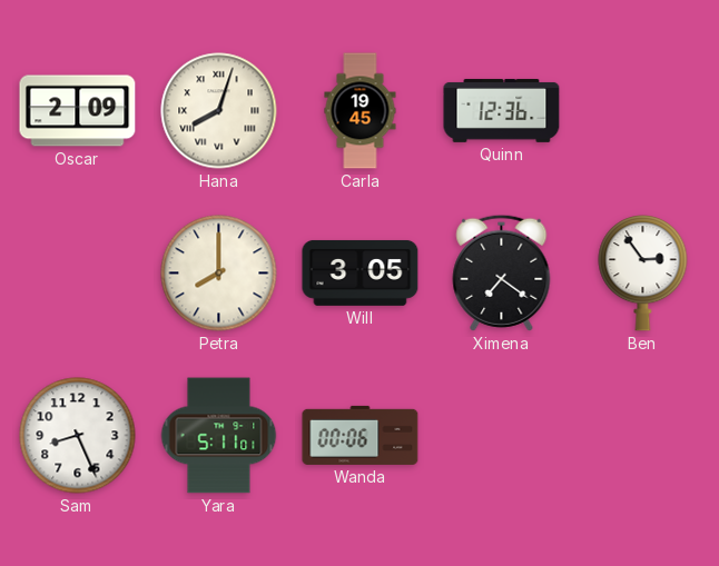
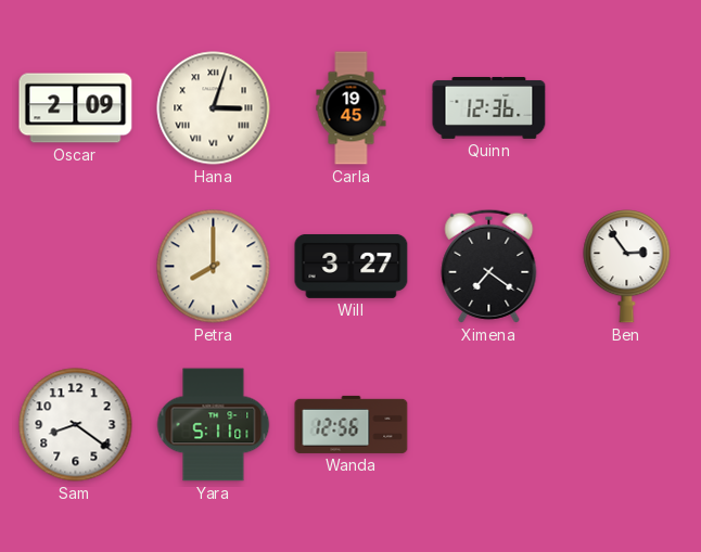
Hana: 8:03 -> 3:03
Will: 3:05 -> 3:27
Sam: 8:26 -> 8:21
Wanda: 00:06 -> 12:56
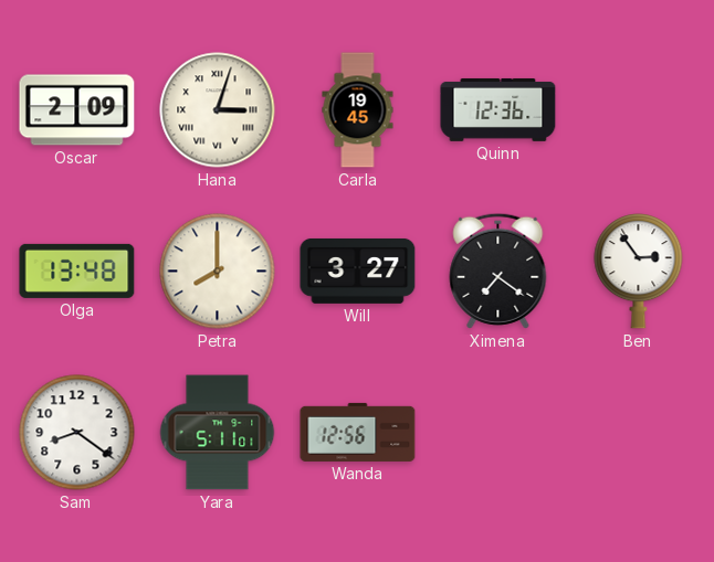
Olga: none -> 13:48
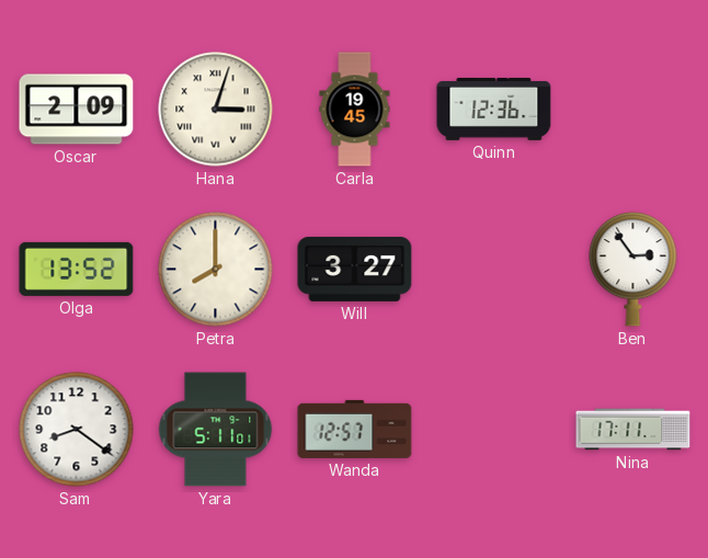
Olga: 13:48 -> 13:52
Ximena: 7:21 -> none
Wanda: 12:56 -> 12:57
Nina: none -> 17:11
